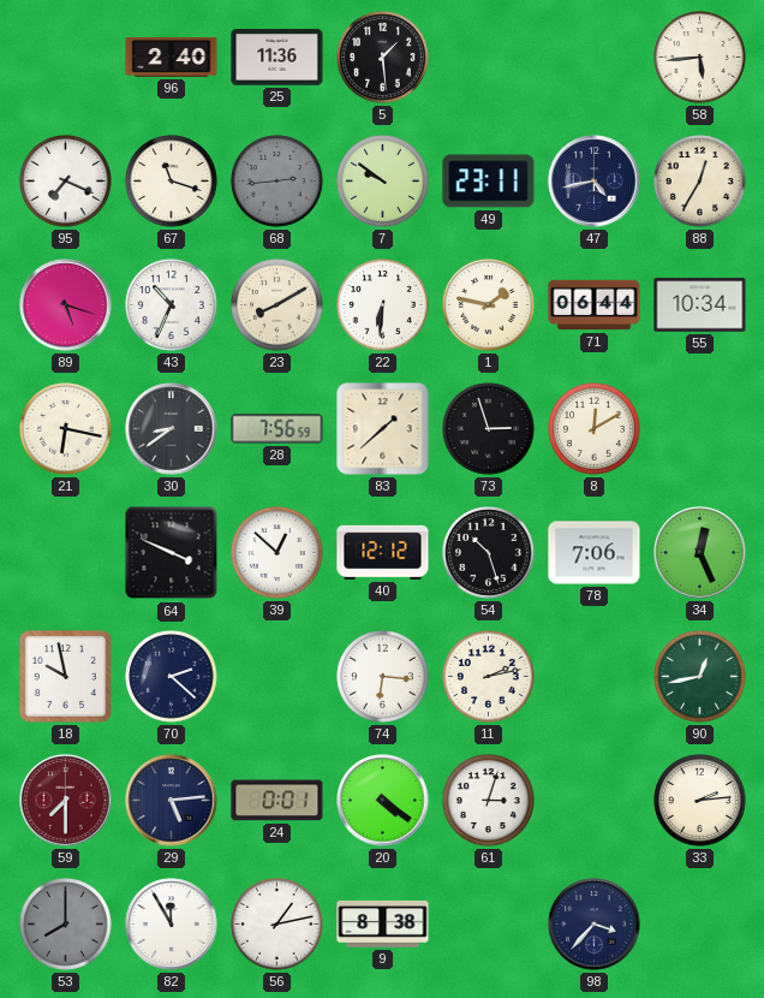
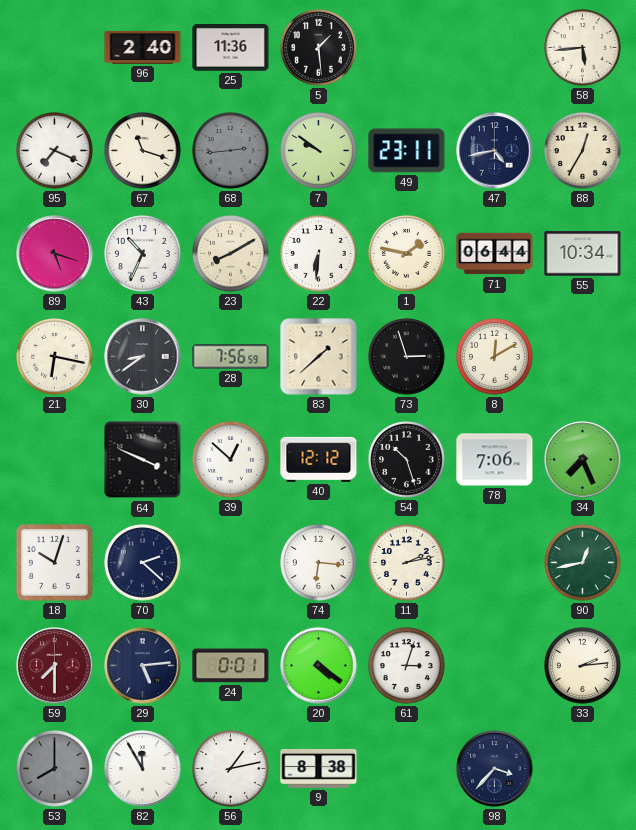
34: 12:26 -> 7:26
18: 9:58 -> 10:03
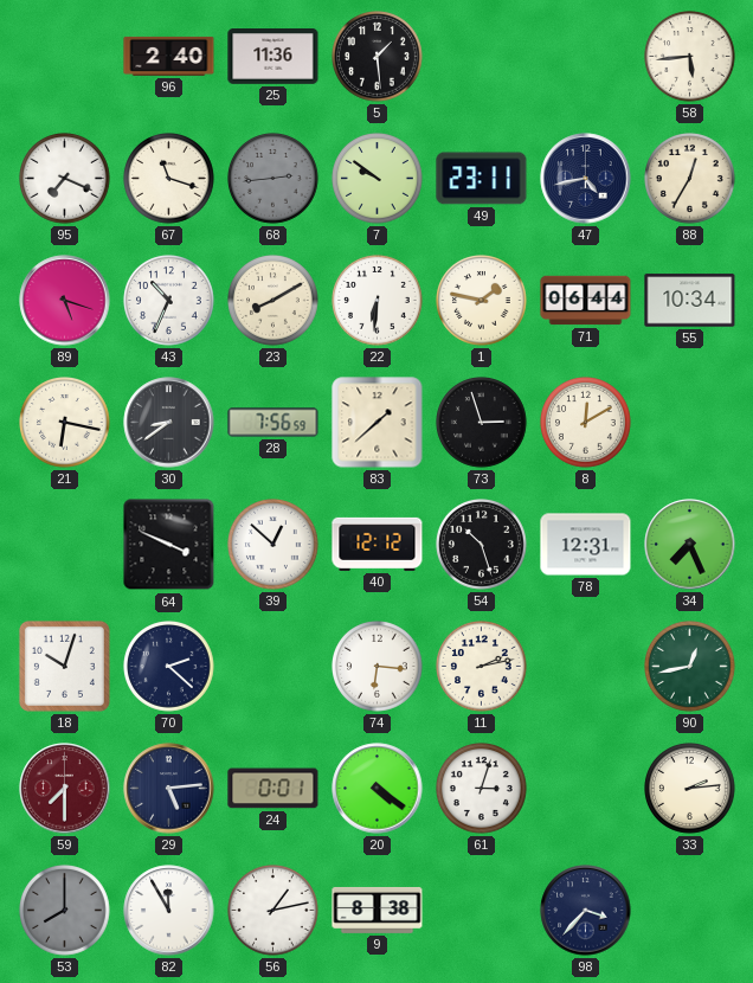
78: 7:06 -> 12:31
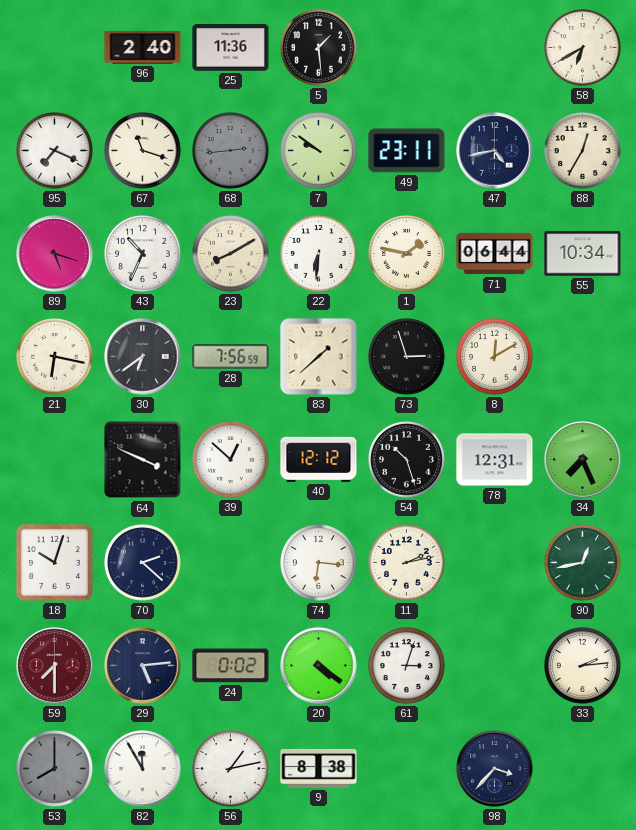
58: 5:44 -> 6:40
30: 8:39 -> 6:39
24: 0:01 -> 0:02
